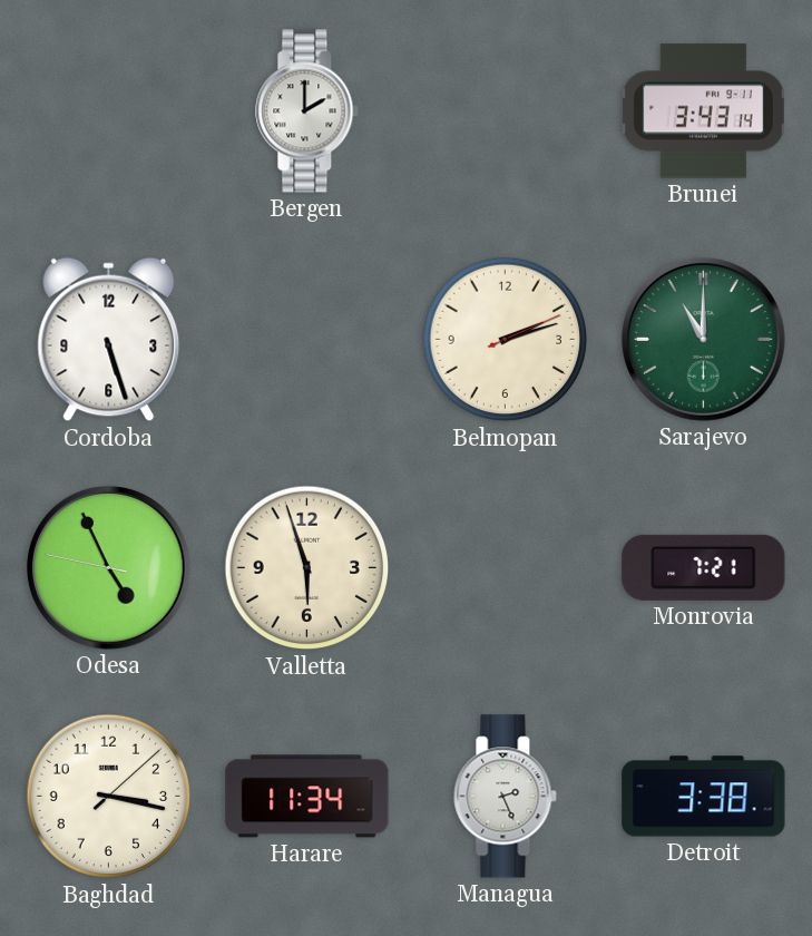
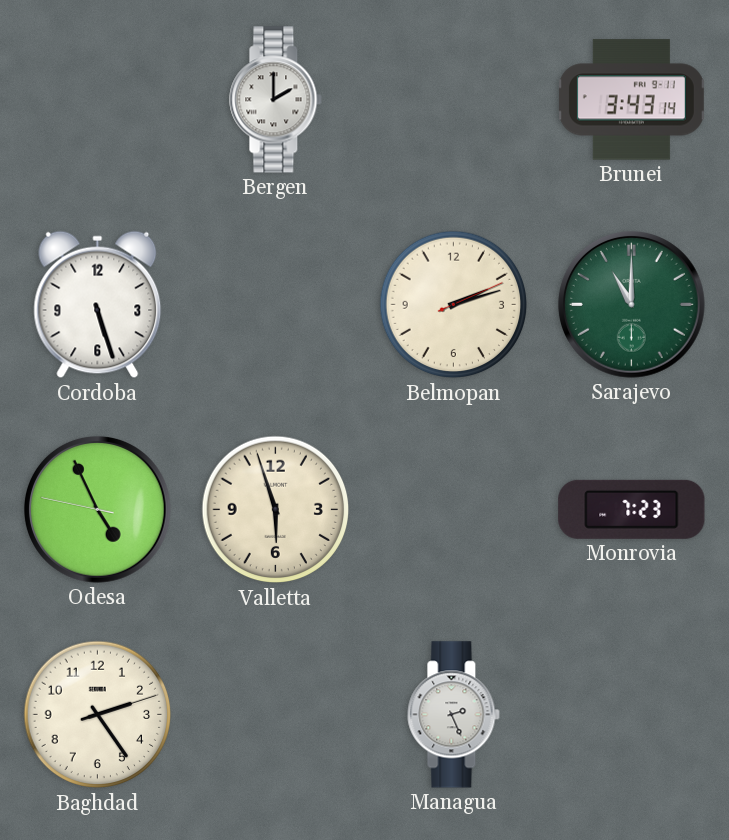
Monrovia: 7:21 -> 7:23
Baghdad: 3:17 -> 2:24
Harare: 11:34 -> none
Detroit: 3:38 -> none
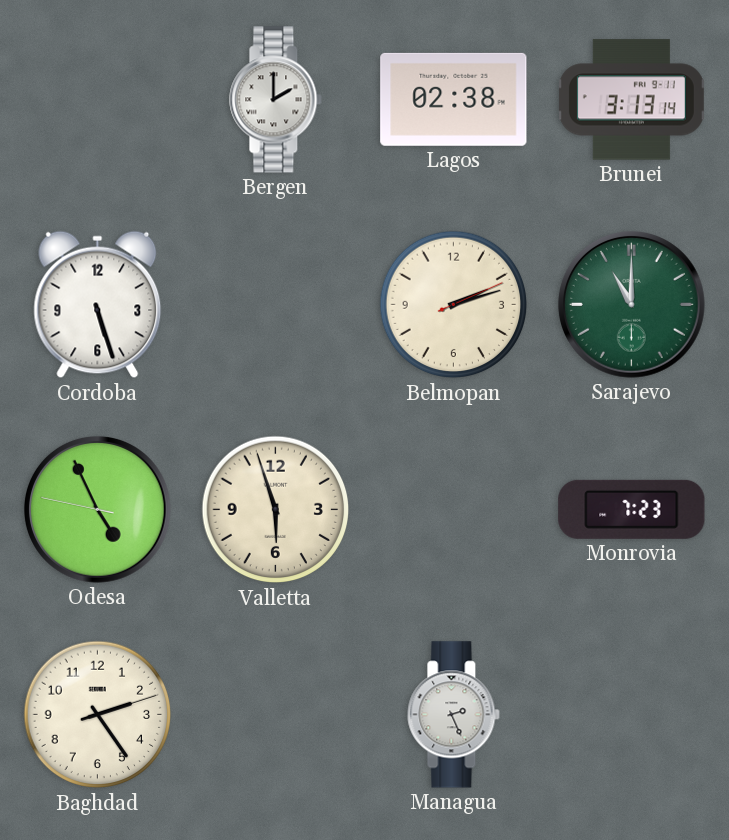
Lagos: none -> 02:38
Brunei: 3:43 -> 3:13
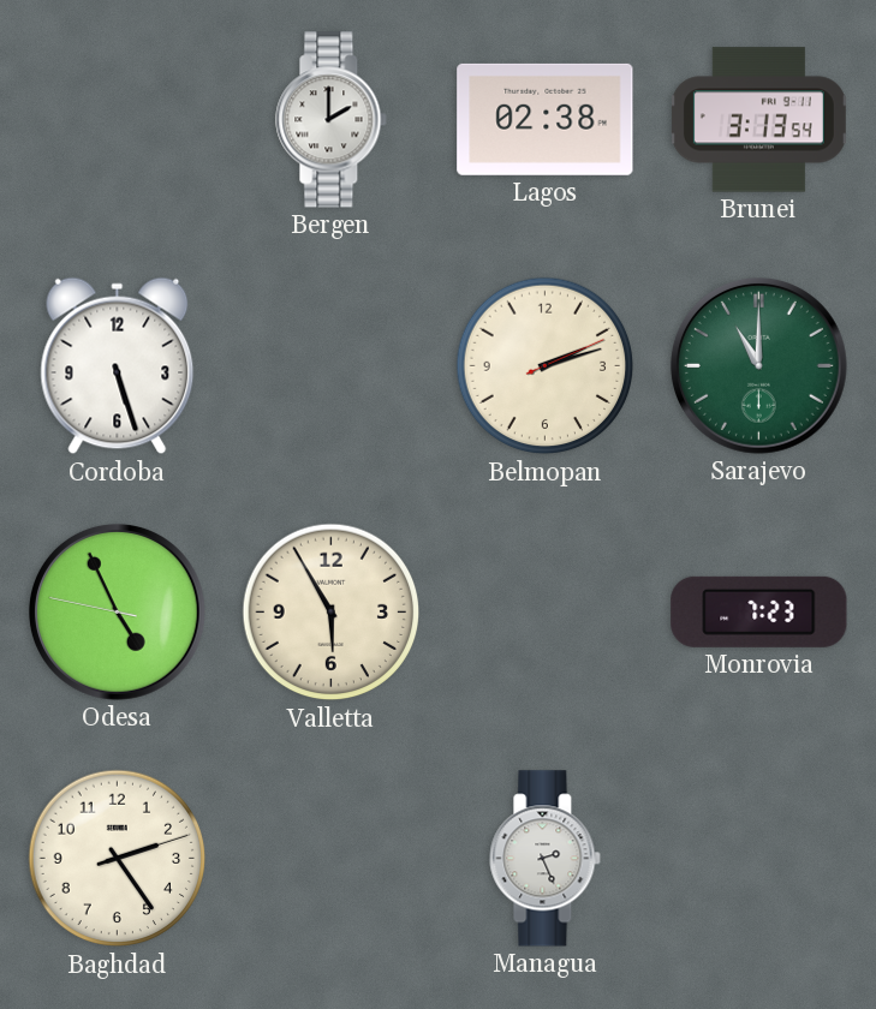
Brunei: 3:13:14 -> 3:13:54
Valletta: 5:57 -> 5:55
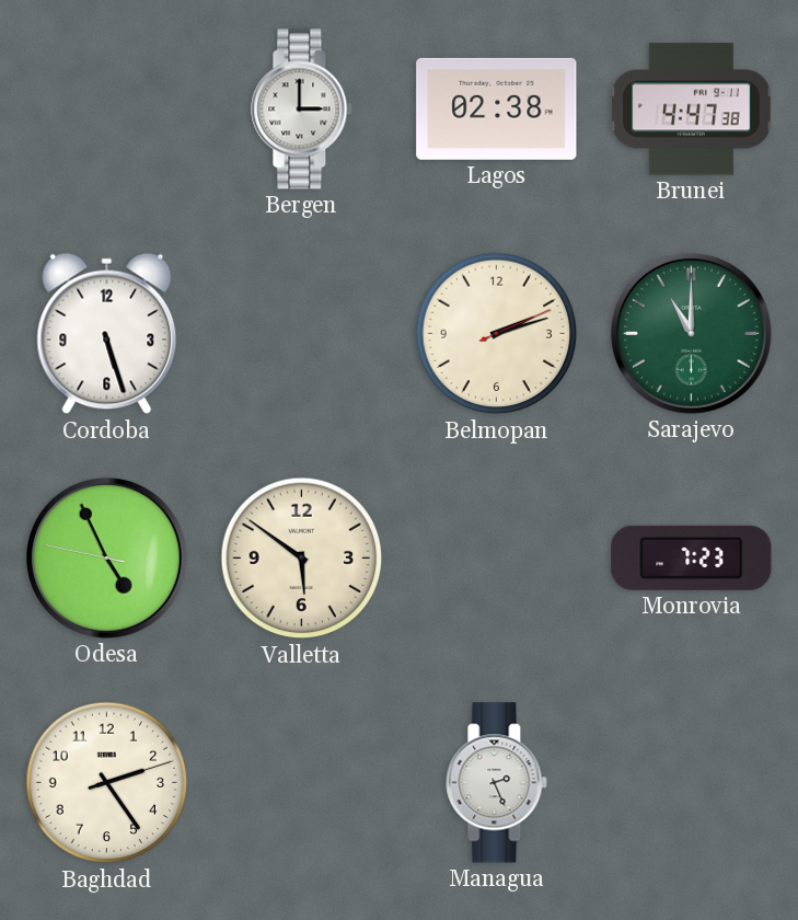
Bergen: 2:00 -> 3:00
Brunei: 3:13 -> 4:47
Valletta: 5:55 -> 5:51
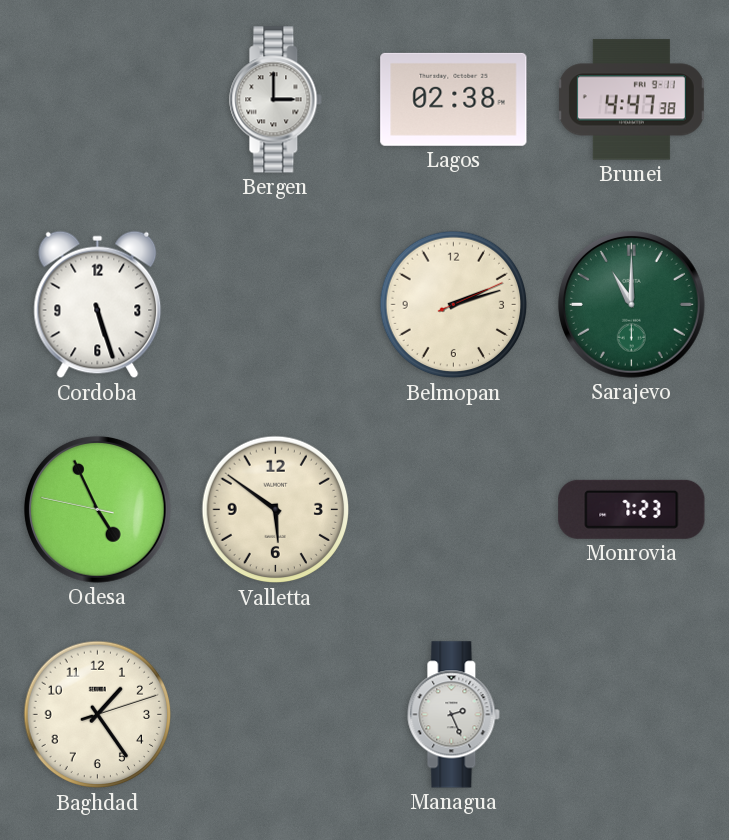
Baghdad: 2:24 -> 1:24
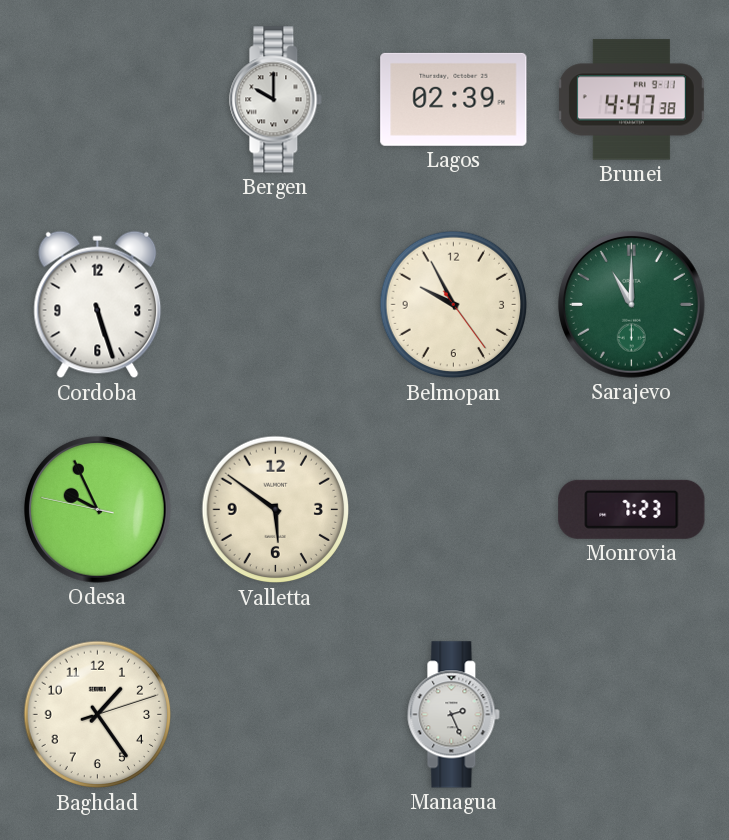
Bergen: 3:00 -> 10:00
Lagos: 02:38 -> 02:39
Belmopan: 2:12 -> 9:55
Odesa: 4:55 -> 9:55
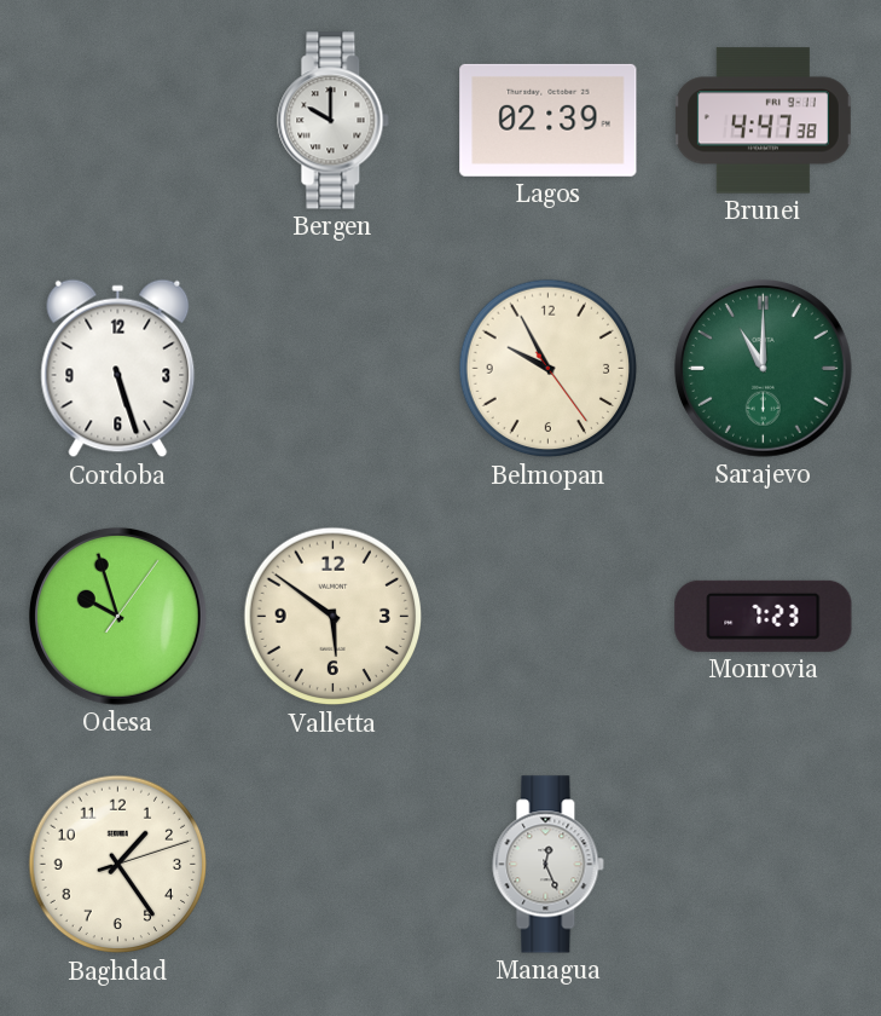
Odesa: 9:55 -> 9:57
Managua: 2:26 -> 12:26
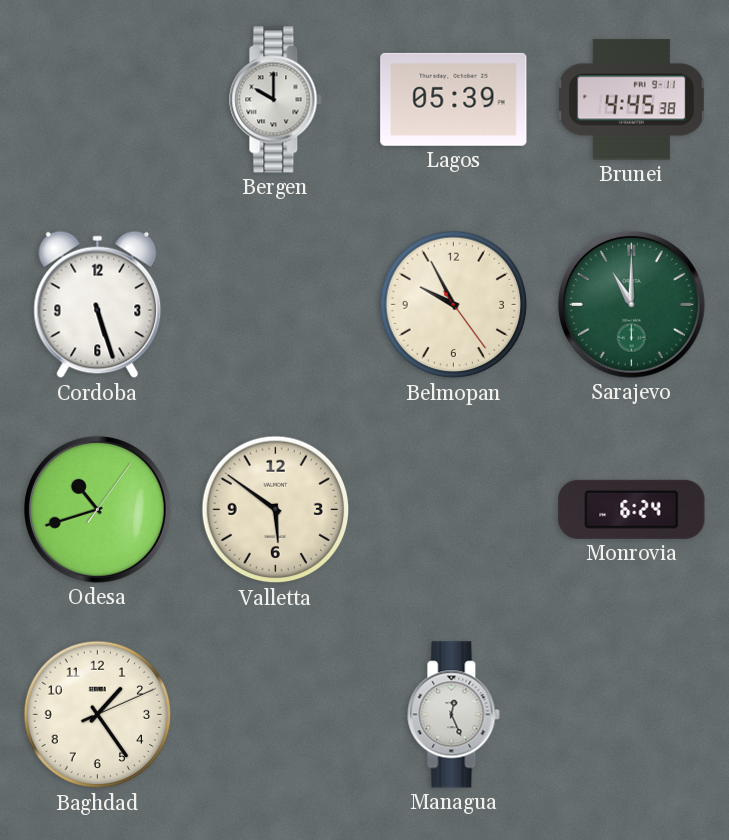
Lagos: 02:39 -> 05:39
Brunei: 4:47 -> 4:45
Odesa: 9:57 -> 10:42
Monrovia: 7:23 -> 6:24
Baghdad: 1:24:12 -> 1:24:11
